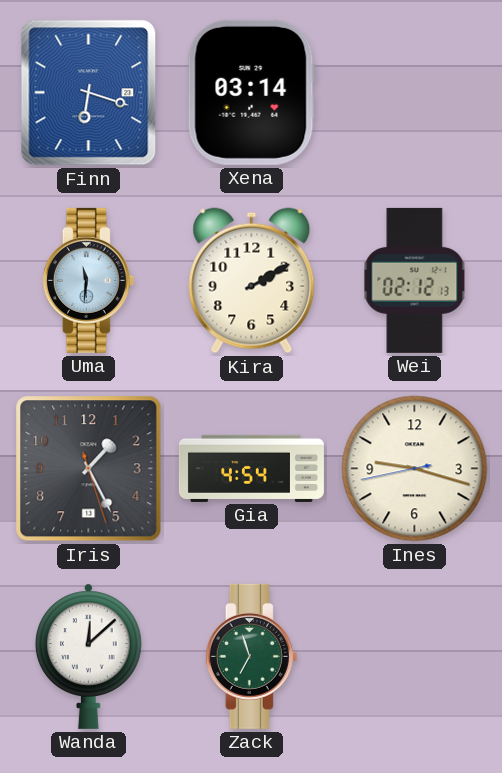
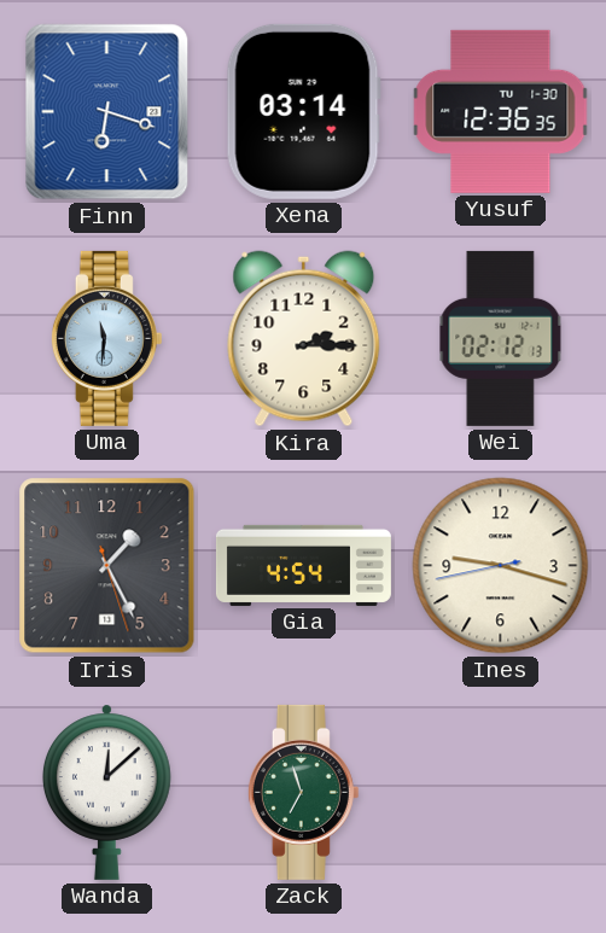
Yusuf: none -> 12:36
Kira: 2:10 -> 2:15
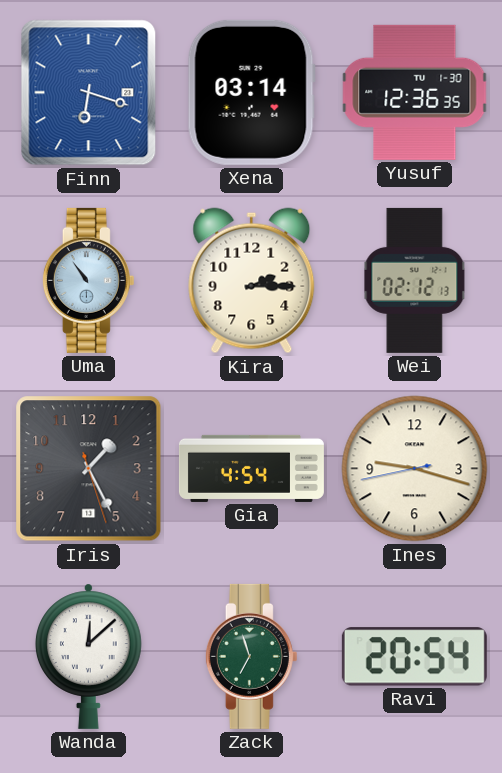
Uma: 11:31 -> 10:54
Ravi: none -> 20:54
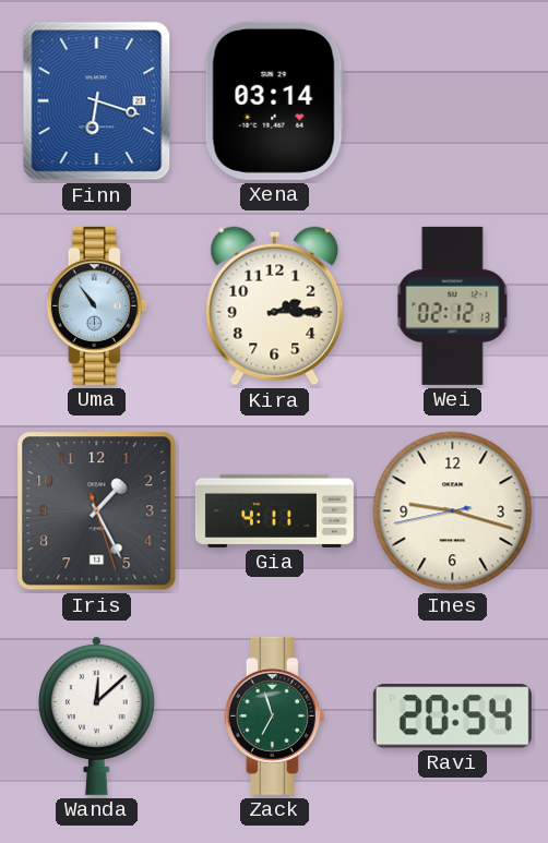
Yusuf: 12:36 -> none
Gia: 4:54 -> 4:11
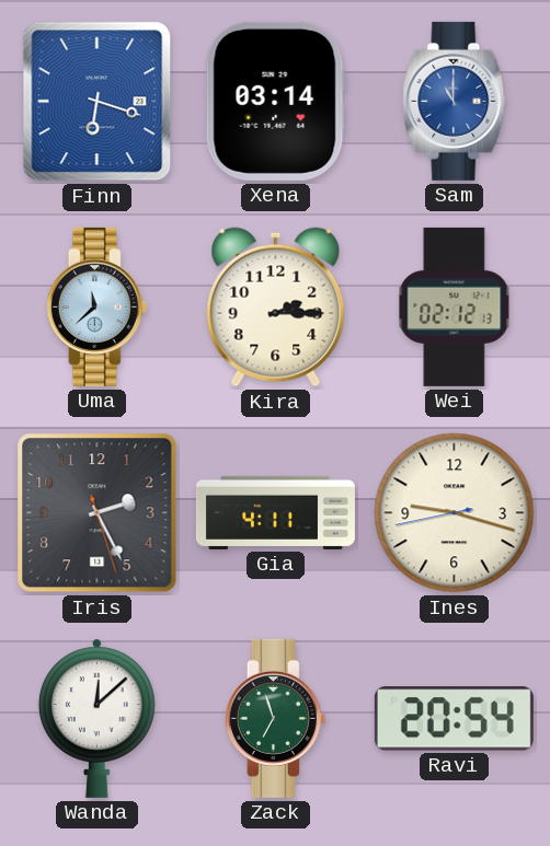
Sam: none -> 11:00
Uma: 10:54 -> 11:38
Iris: 1:25 -> 2:25
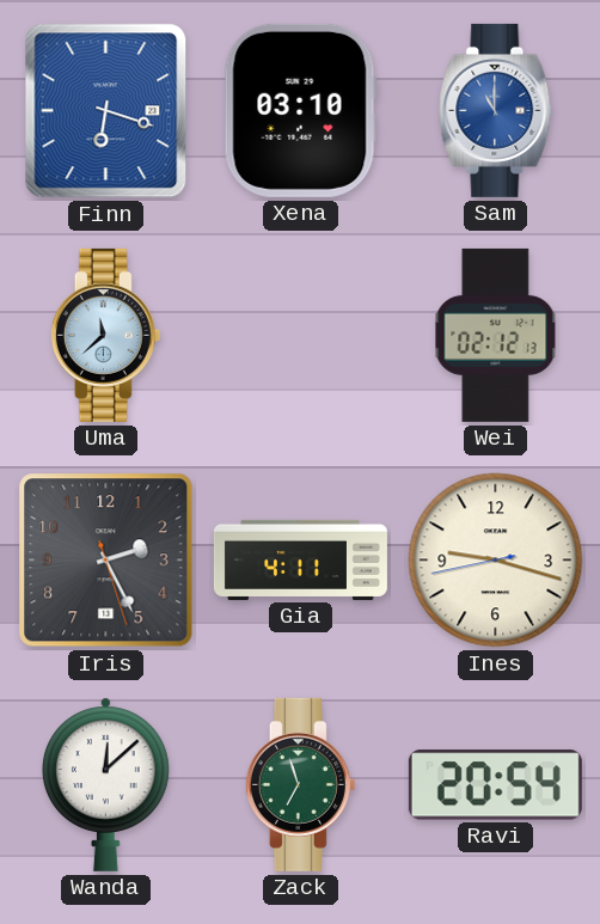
Xena: 03:14 -> 03:10
Kira: 2:15 -> none
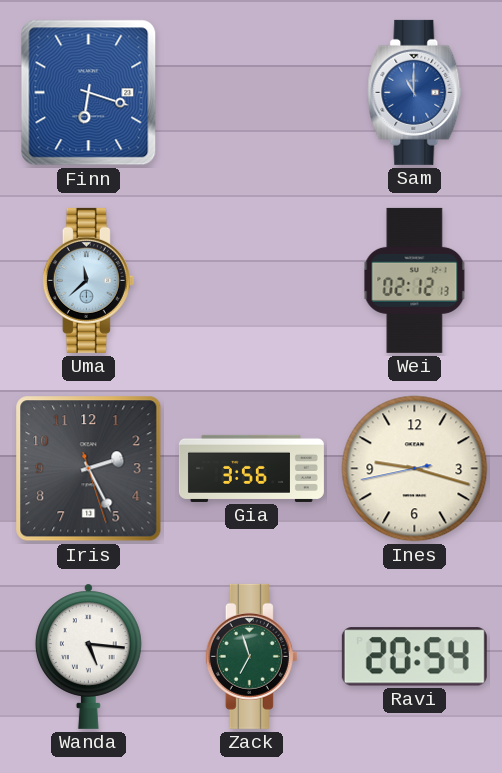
Xena: 03:10 -> none
Gia: 4:11 -> 3:56
Wanda: 12:08 -> 5:16
